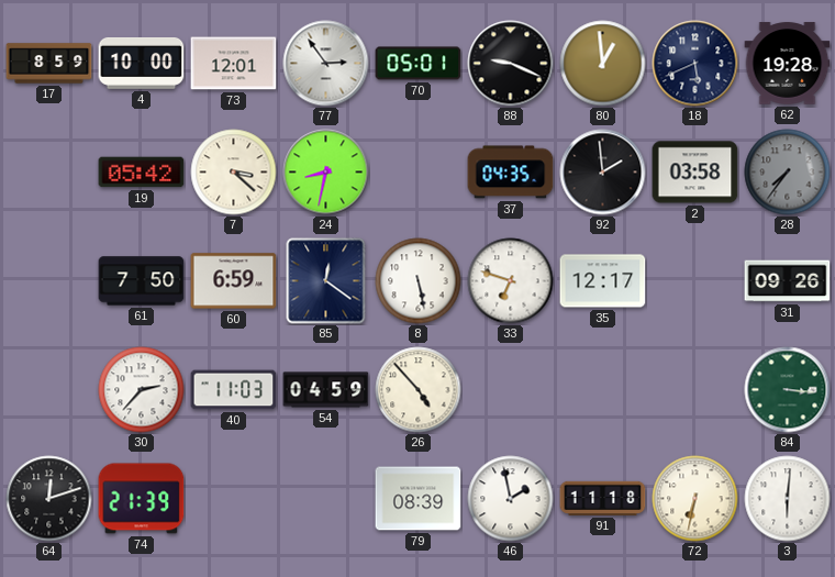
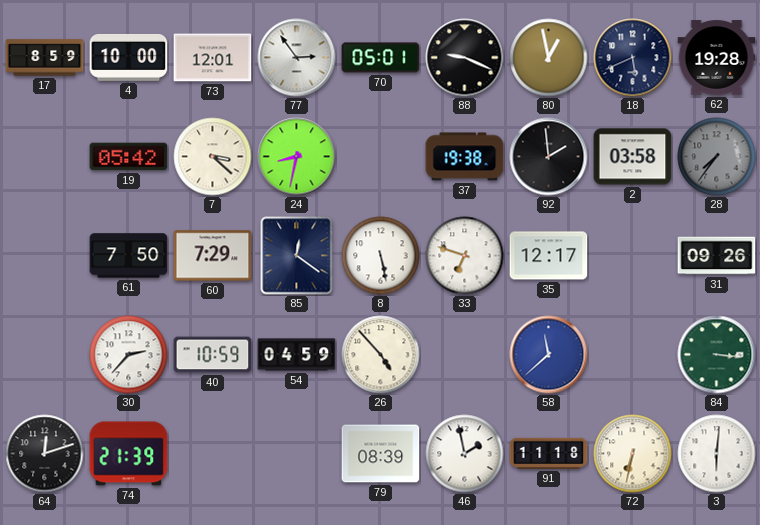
80: 12:59 -> 12:58
37: 04:35 -> 19:38
60: 6:59 -> 7:29
40: 11:03 -> 10:59
58: none -> 11:38
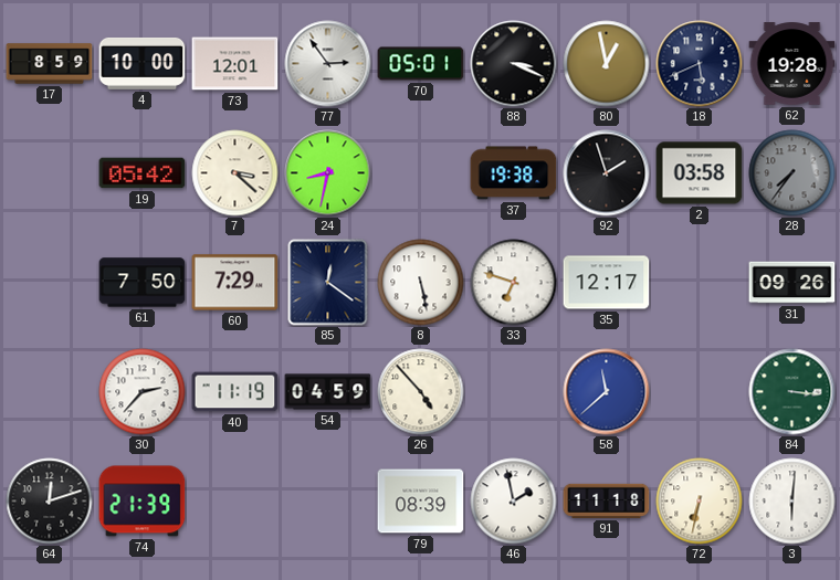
88: 9:19 -> 3:19
92: 1:59 -> 1:57
40: 10:59 -> 11:19
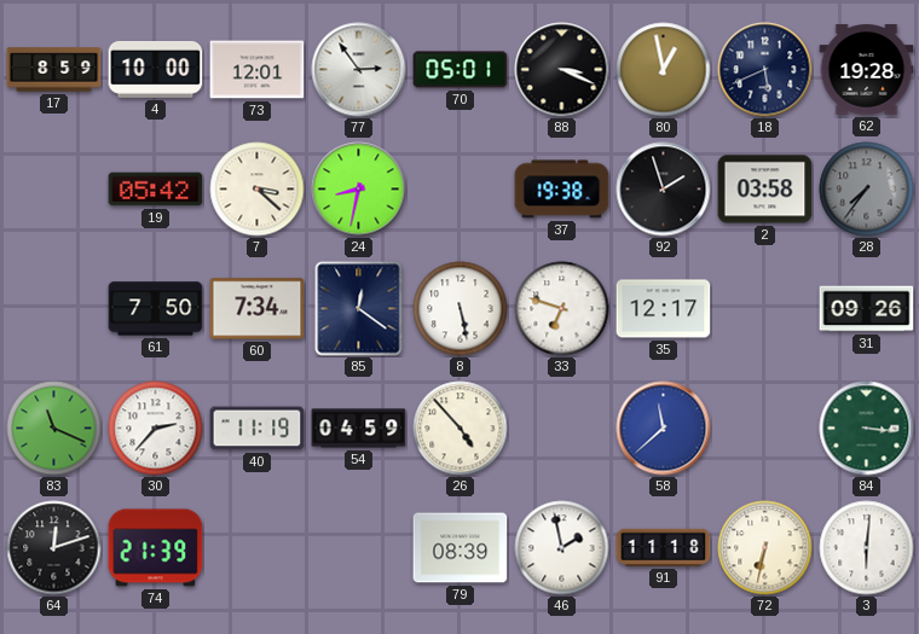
60: 7:29 -> 7:34
83: none -> 11:19
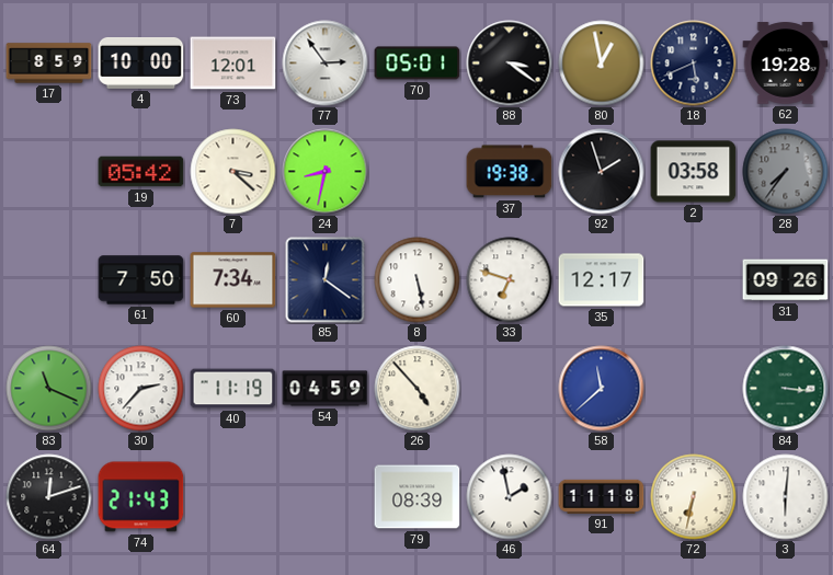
88: 3:19 -> 3:21
74: 21:39 -> 21:43
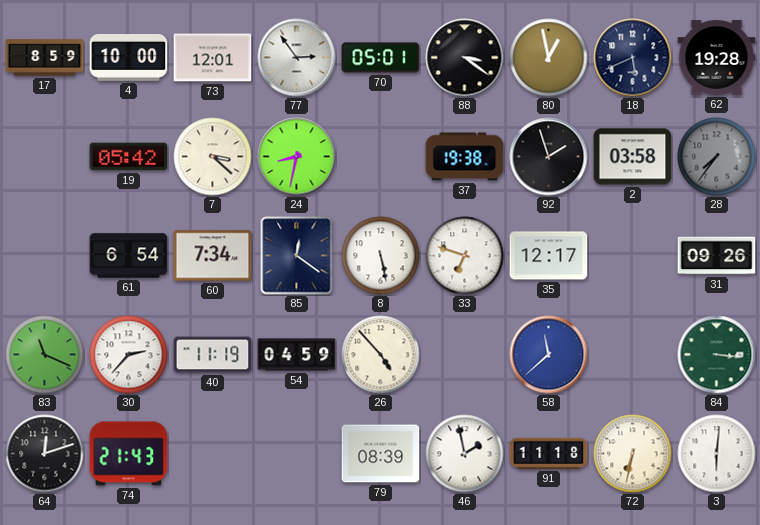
61: 7:50 -> 6:54
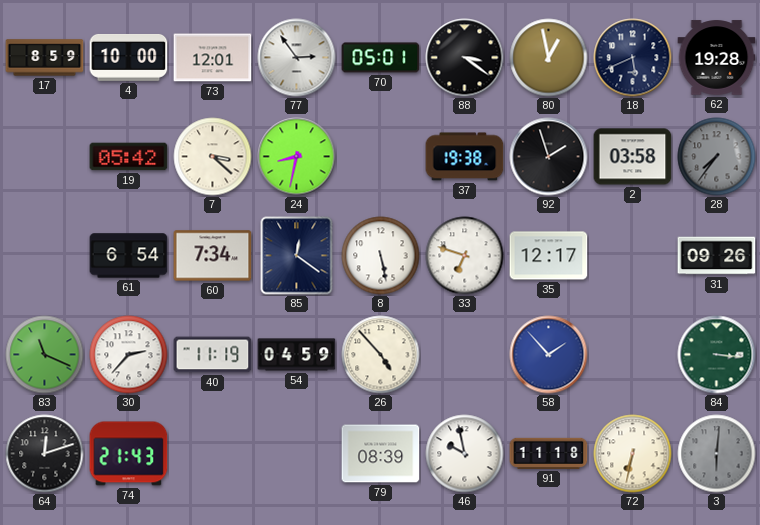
58: 11:38 -> 1:53
46: 1:58 -> 9:58
3 dial: white -> grey
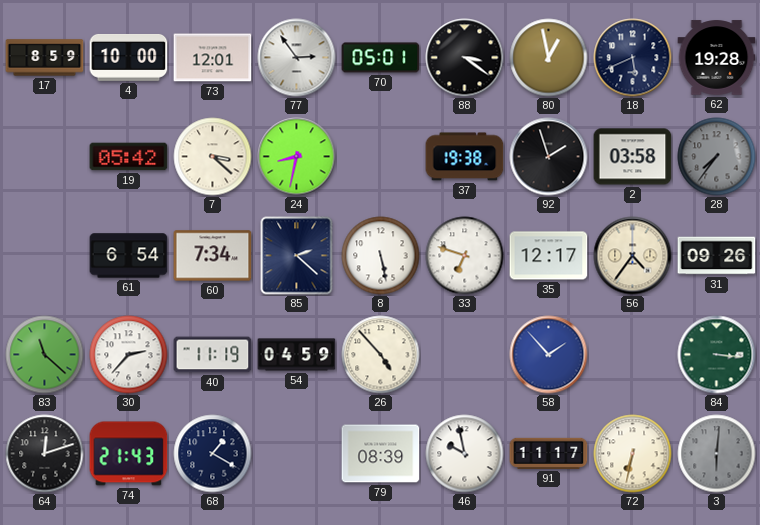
85: 12:21 -> 2:22
56: none -> 4:36
83: 11:19 -> 11:22
68: none -> 1:20
91: 11:18 -> 11:17
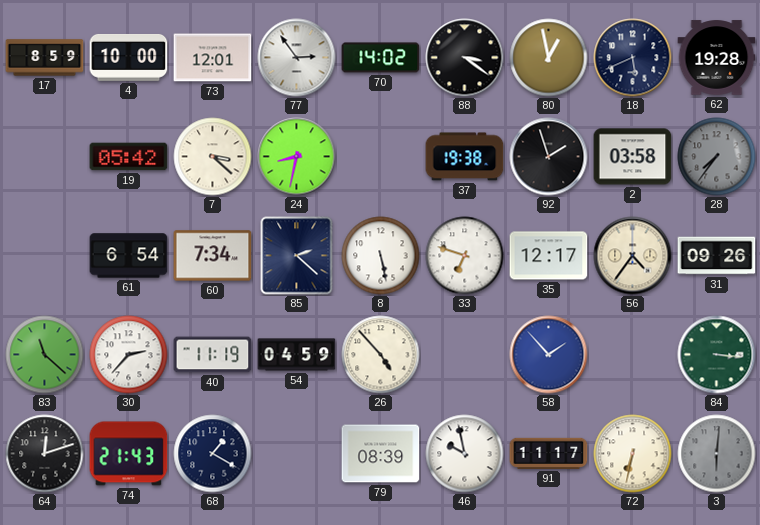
70: 05:01 -> 14:02
